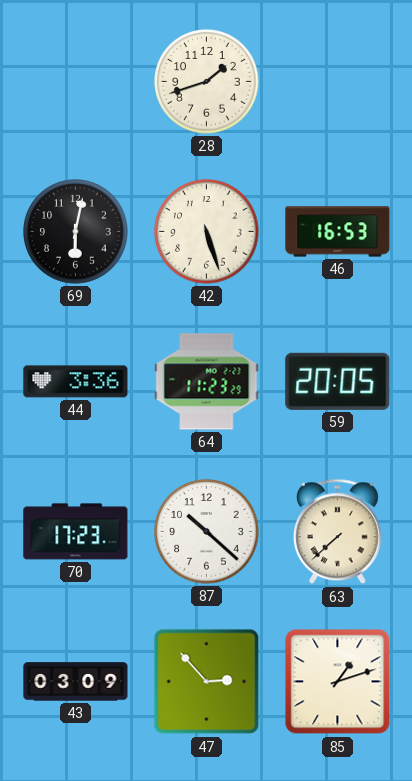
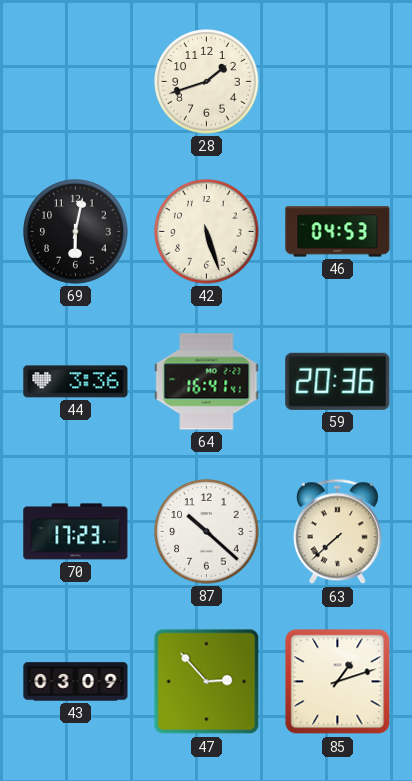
46: 16:53 -> 04:53
64: 11:23 -> 16:41
59: 20:05 -> 20:36
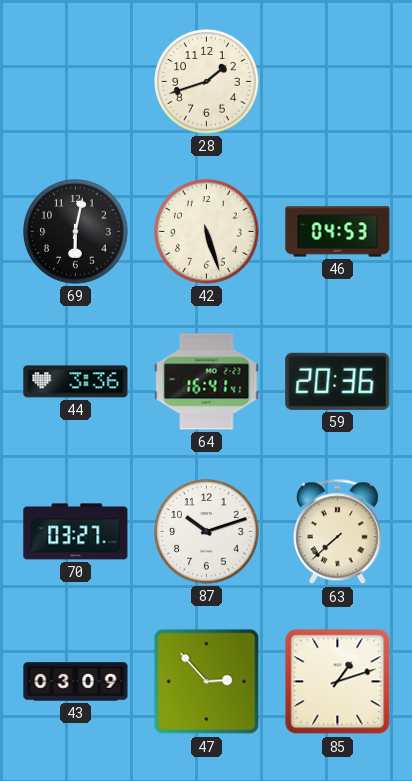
70: 17:23 -> 03:27
87: 10:22 -> 10:12
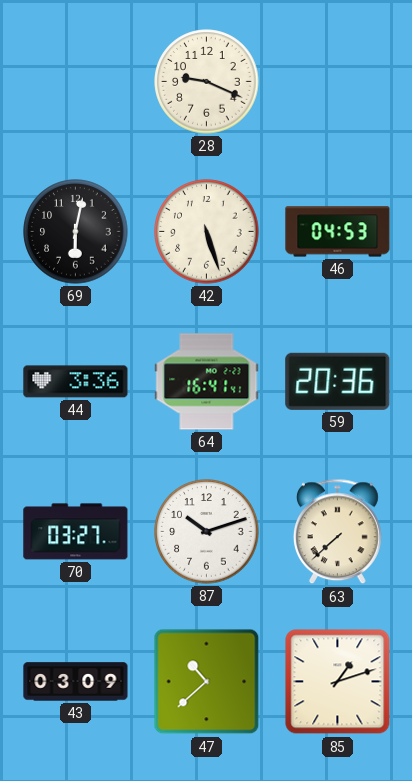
28: 1:42 -> 9:19
47: 2:53 -> 10:38
